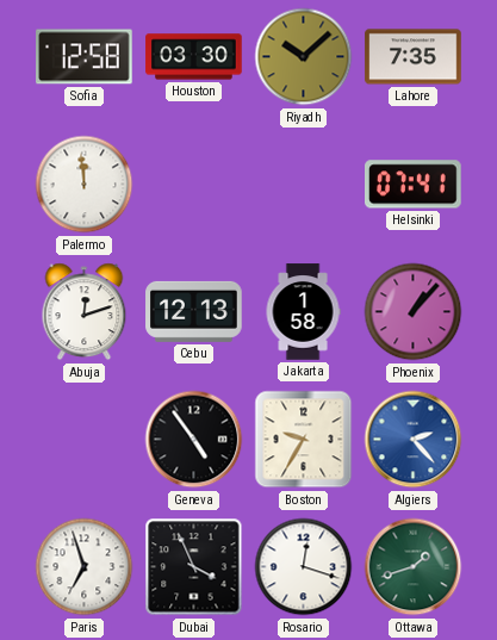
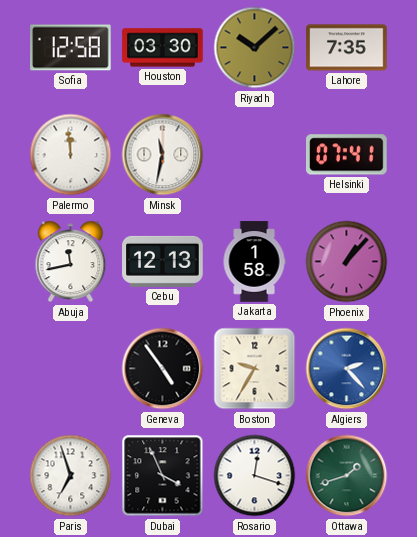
Minsk: none -> 11:32
Abuja: 12:12 -> 11:43
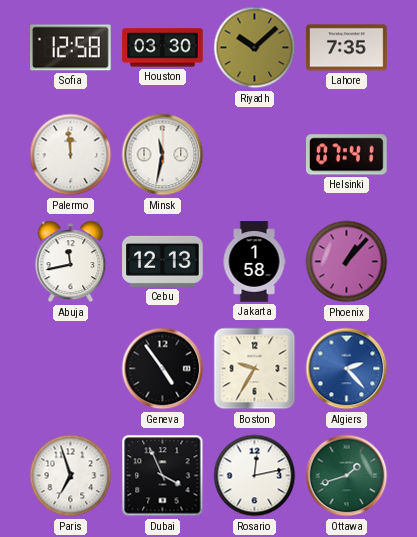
Rosario: 12:18 -> 12:13
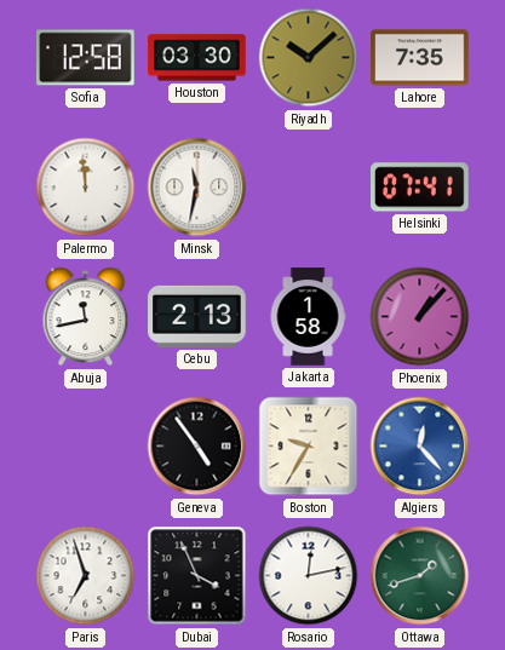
Cebu: 12:13 -> 2:13
Algiers: 2:23 -> 12:23
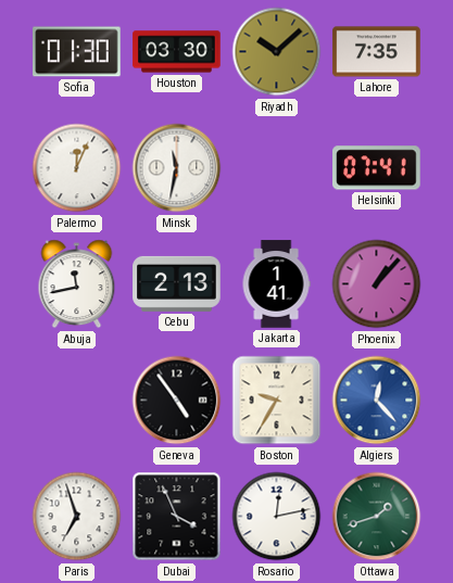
Sofia: 12:58 -> 01:30
Palermo: 11:59 -> 12:04
Jakarta: 1:58 -> 1:41
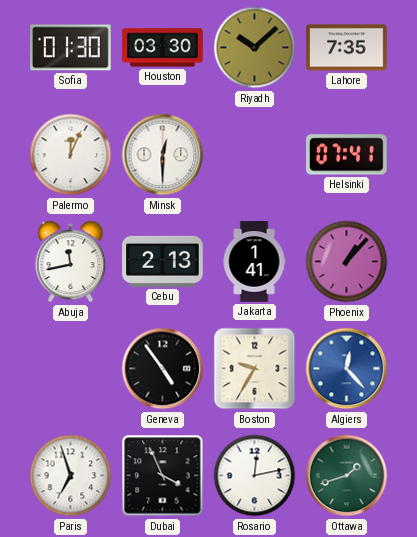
Minsk: 11:32 -> 12:30
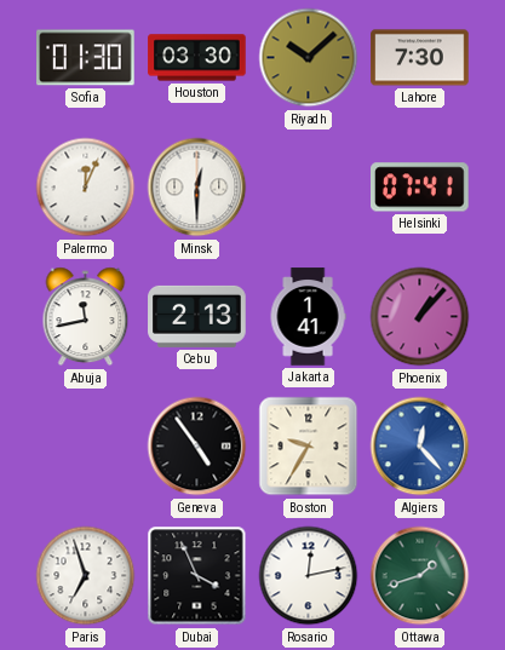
Lahore: 7:35 -> 7:30
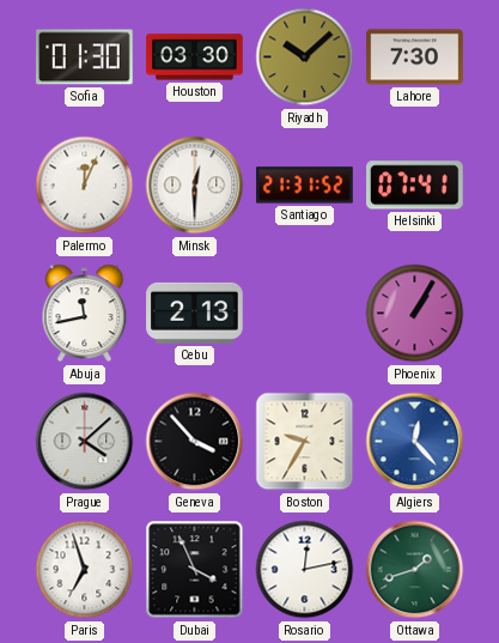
Santiago: none -> 21:31
Jakarta: 1:41 -> none
Phoenix: 1:07 -> 1:05
Prague: none -> 4:08
Geneva: 4:54 -> 3:53
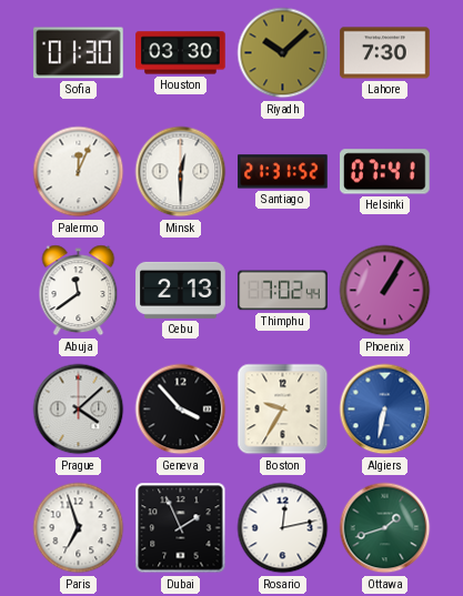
Abuja: 11:43 -> 11:39
Thimphu: none -> 7:02
Algiers: 12:23 -> 6:32
Dubai: 3:56 -> 1:56
